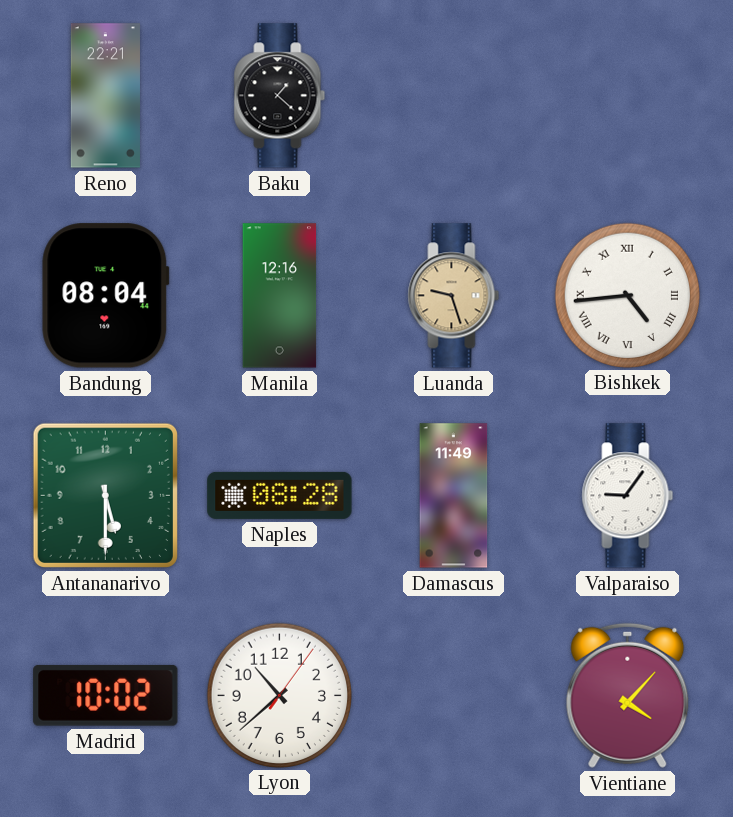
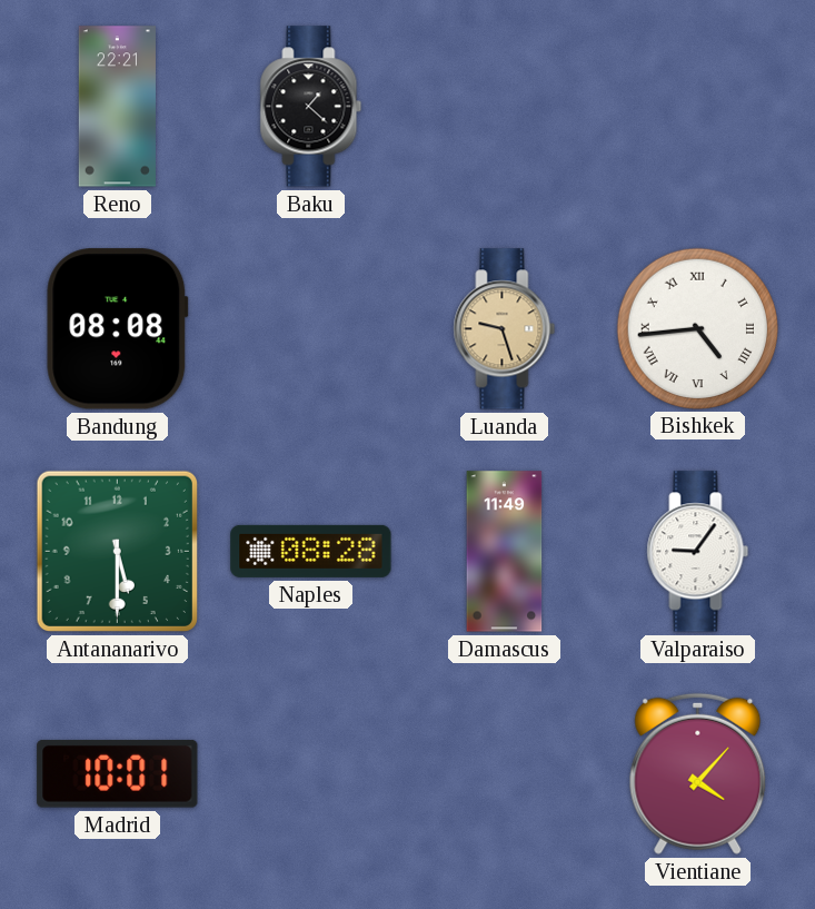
Bandung: 08:04 -> 08:08
Manila: 12:16 -> none
Madrid: 10:02 -> 10:01
Lyon: 10:38 -> none
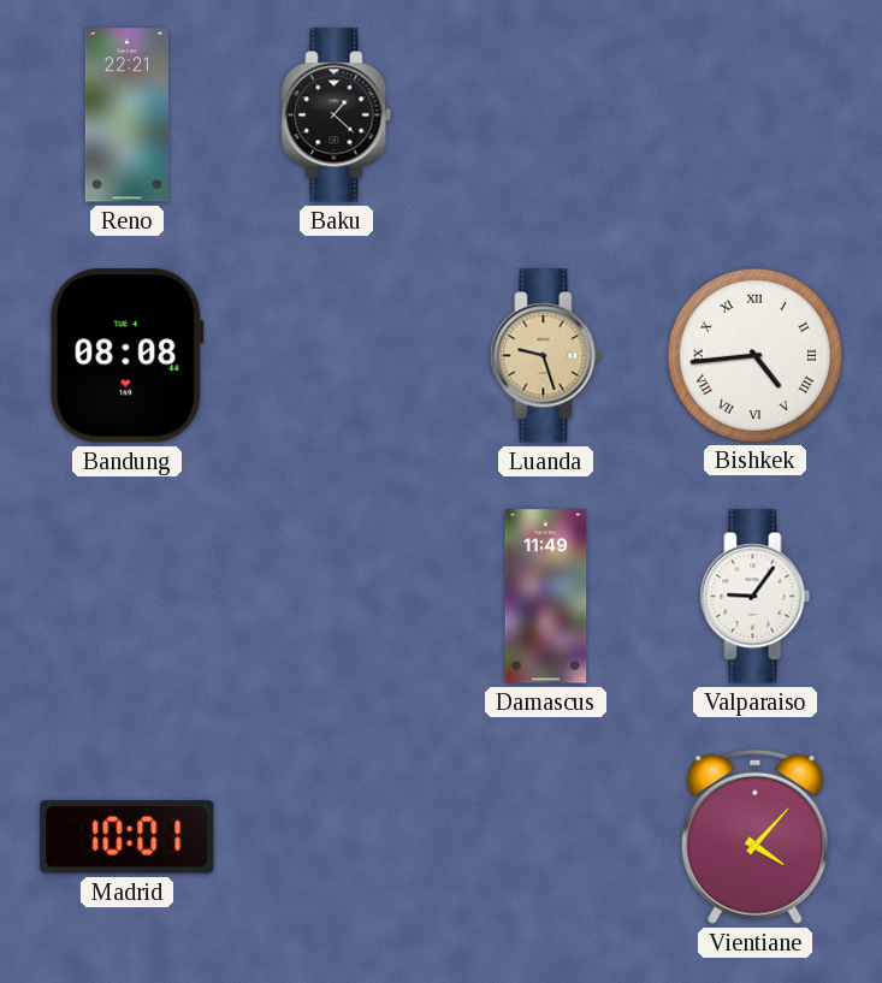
Antananarivo: 5:30 -> none
Naples: 08:28 -> none
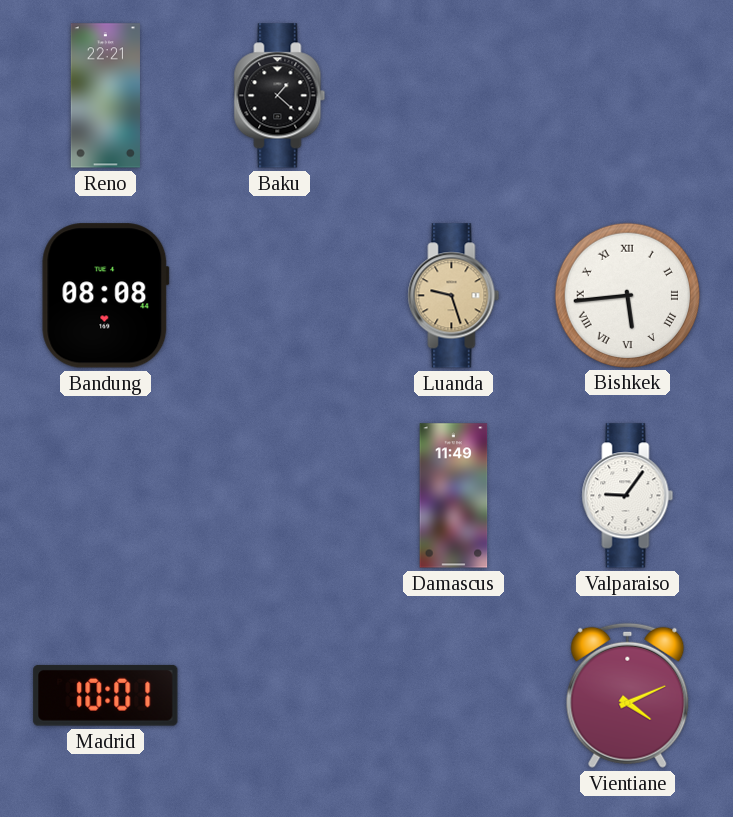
Bishkek: 4:44 -> 5:44
Vientiane: 4:07 -> 4:11
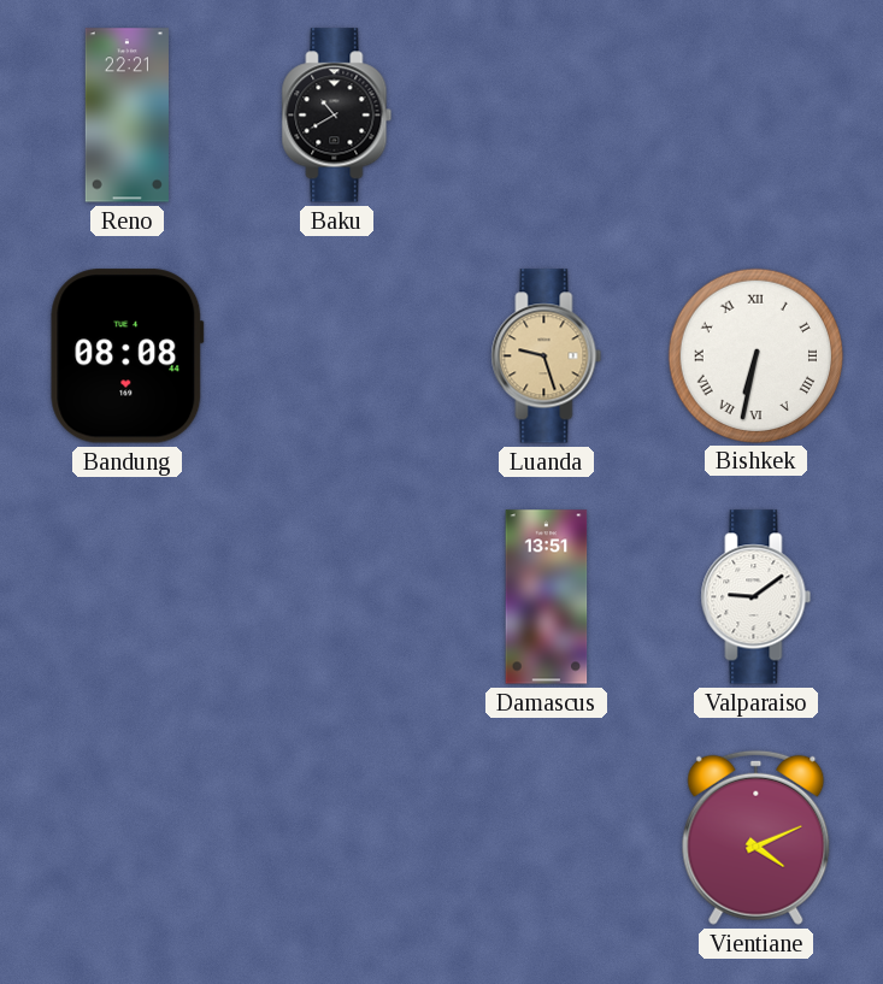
Baku: 1:22 -> 10:40
Bishkek: 5:44 -> 6:32
Damascus: 11:49 -> 13:51
Valparaiso: 9:06 -> 9:09
Madrid: 10:01 -> none
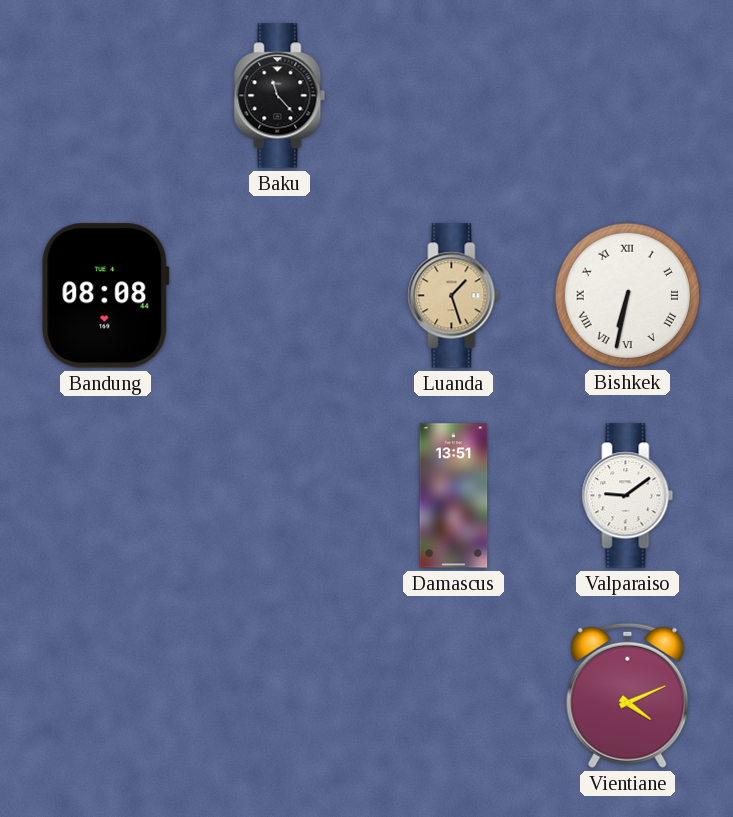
Reno: 22:21 -> none
Baku: 10:40 -> 11:23
Luanda: 9:27 -> 1:27
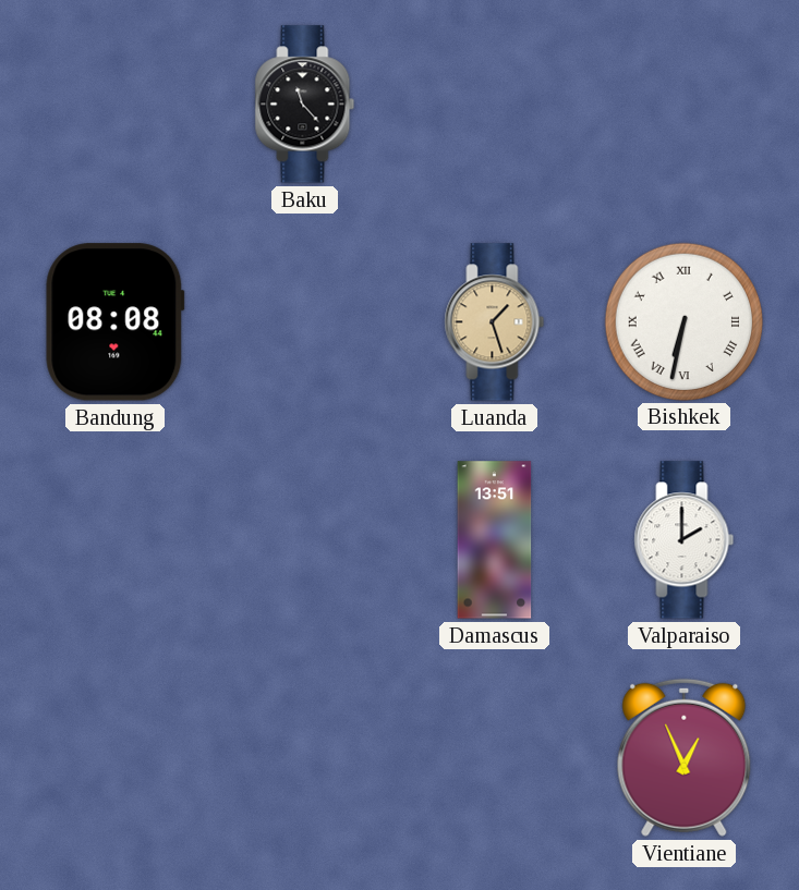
Valparaiso: 9:09 -> 2:00
Vientiane: 4:11 -> 12:56
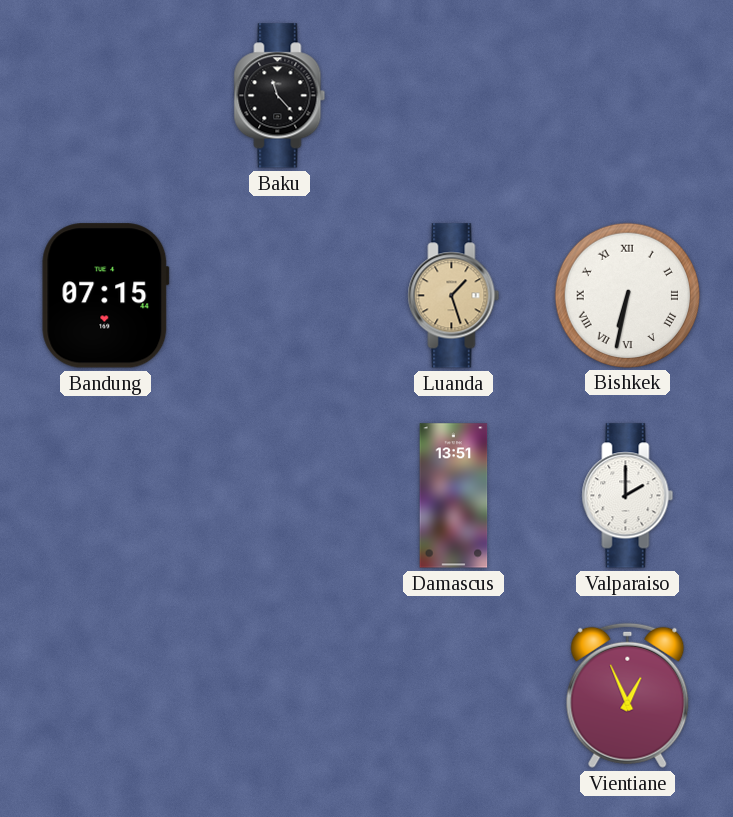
Bandung: 08:08 -> 07:15
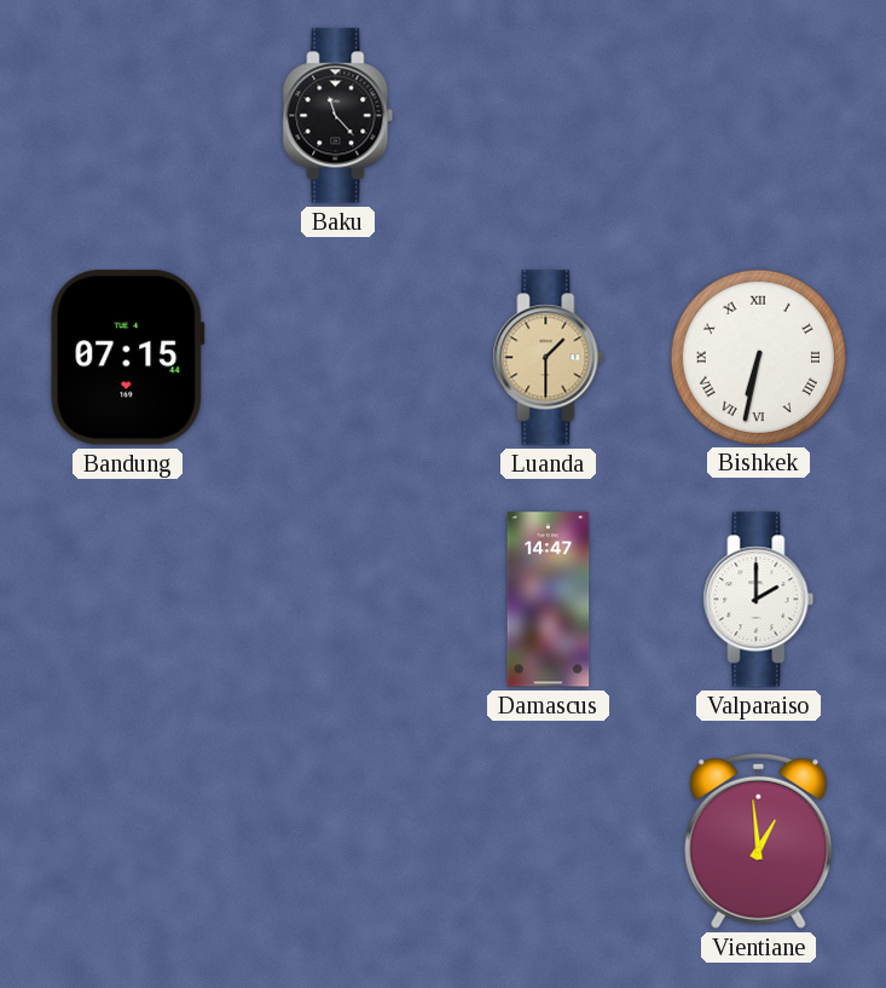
Luanda: 1:27 -> 1:30
Damascus: 13:51 -> 14:47
Vientiane: 12:56 -> 12:59
